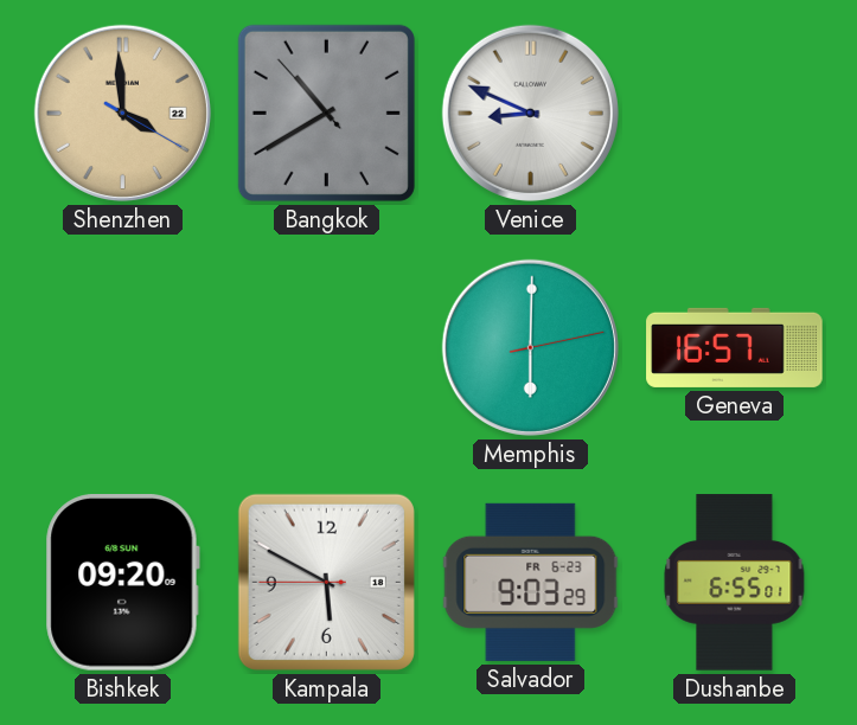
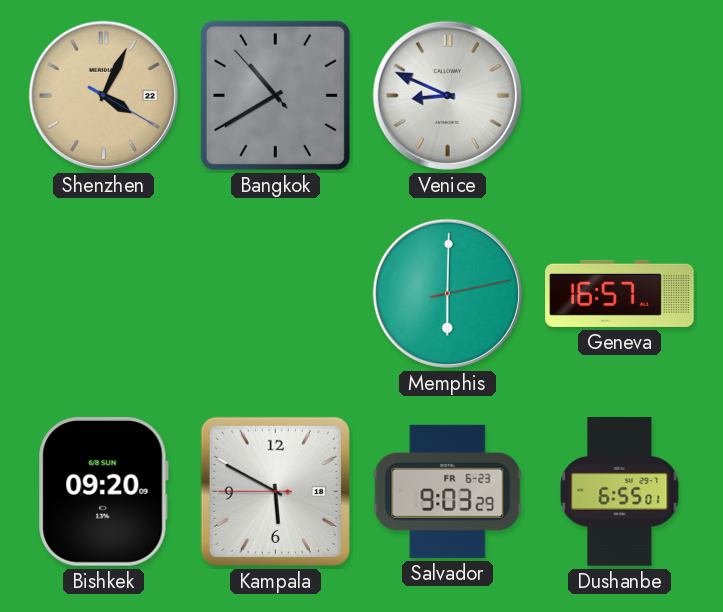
Shenzhen: 3:59 -> 4:04
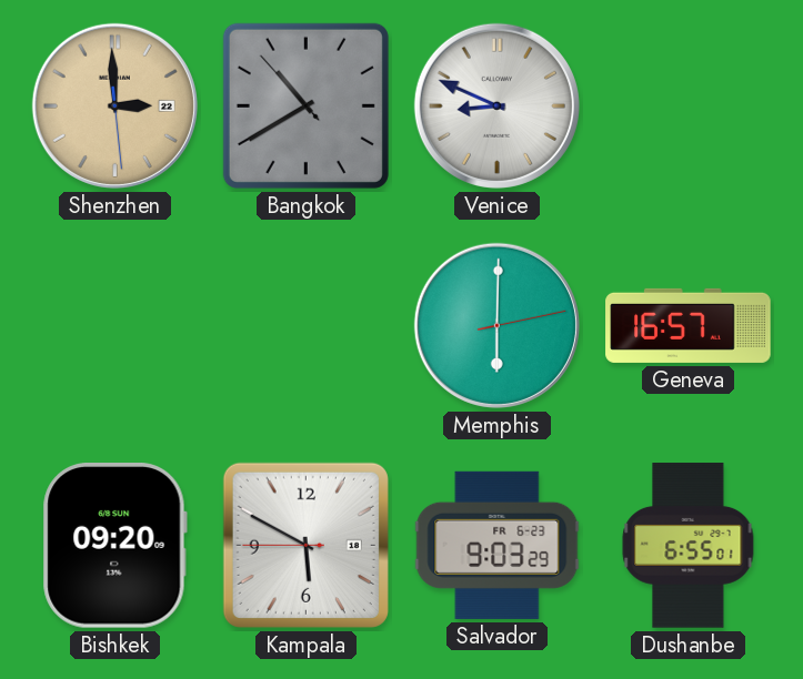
Shenzhen: 4:04 -> 2:59
